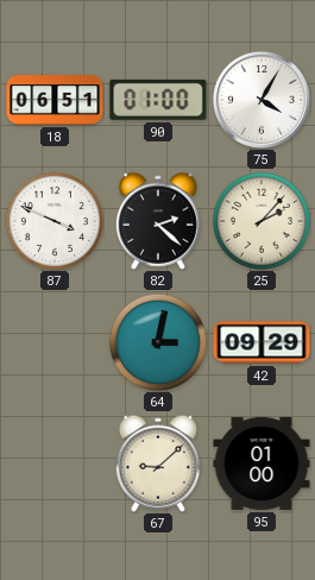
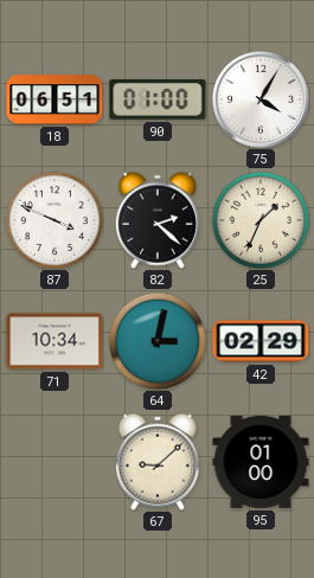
25: 2:07 -> 1:34
71: none -> 10:34
42: 09:29 -> 02:29
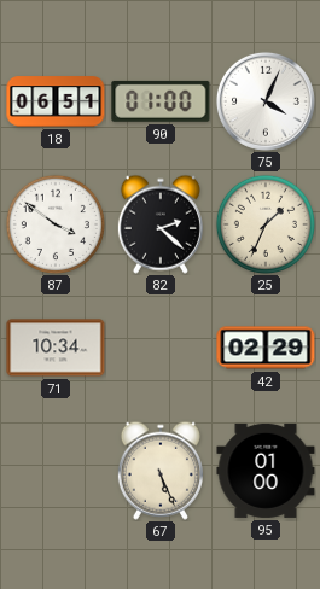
75: 4:05 -> 4:04
87: 3:49 -> 3:51
64: 3:02 -> none
67: 9:08 -> 5:26
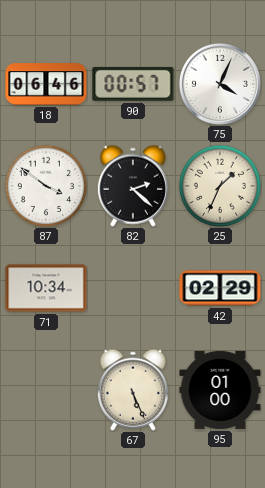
18: 06:51 -> 06:46
90: 01:00 -> 00:57
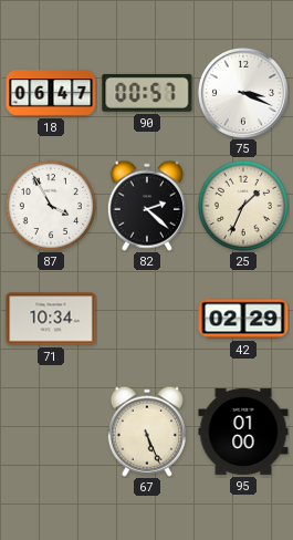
18: 06:46 -> 06:47
75: 4:04 -> 3:19
87: 3:51 -> 3:55
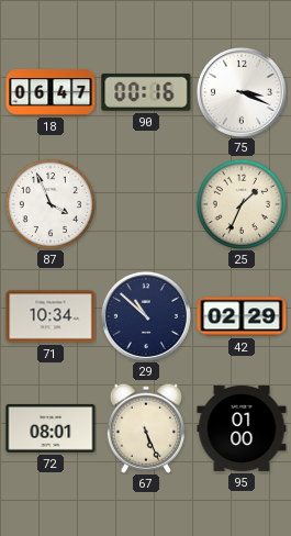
90: 00:57 -> 00:16
87: 3:55 -> 3:56
82: 2:22 -> none
29: none -> 10:52
72: none -> 08:01
